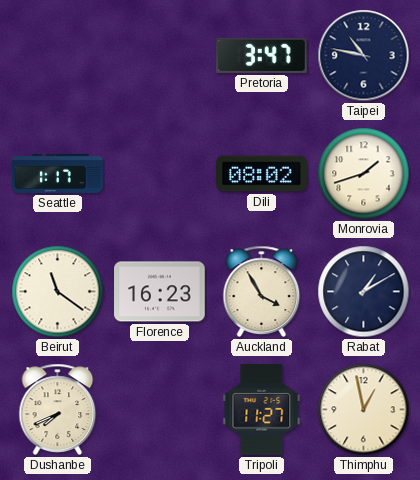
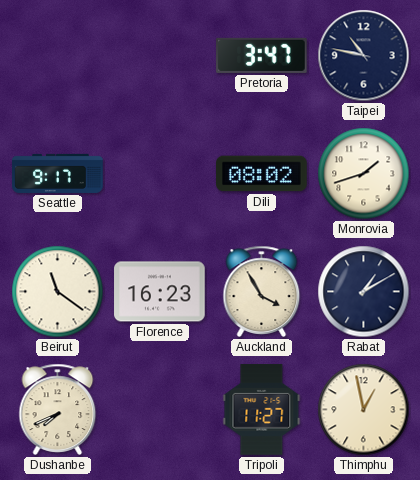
Seattle: 1:17 -> 9:17
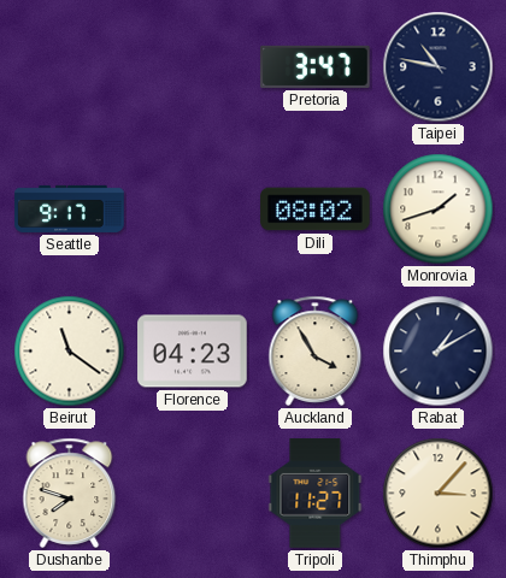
Florence: 16:23 -> 04:23
Dushanbe: 7:41 -> 7:48
Thimphu: 12:58 -> 3:07
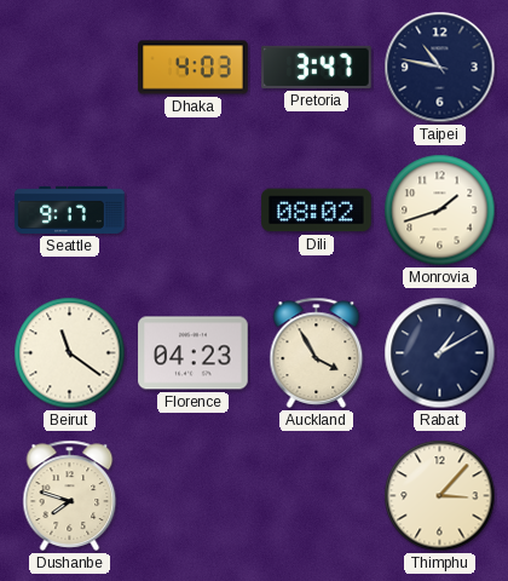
Dhaka: none -> 4:03
Tripoli: 11:27 -> none
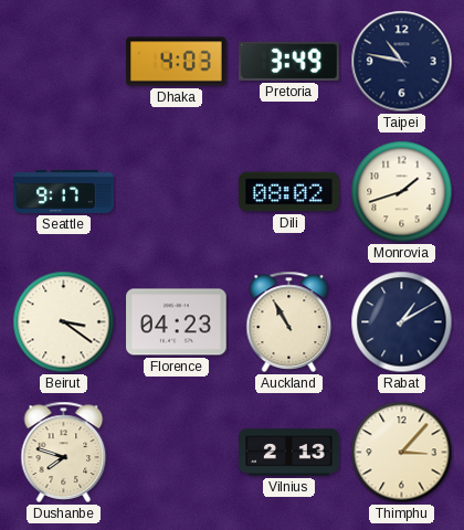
Pretoria: 3:47 -> 3:49
Beirut: 11:21 -> 3:21
Auckland: 3:55 -> 10:55
Vilnius: none -> 2:13
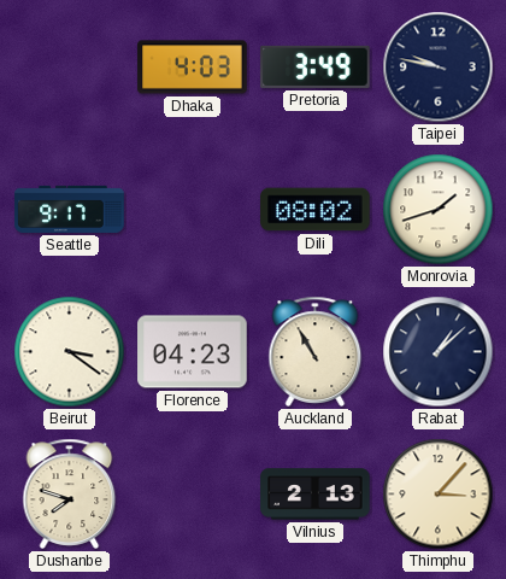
Taipei: 10:47 -> 9:47
Rabat: 1:10 -> 1:08
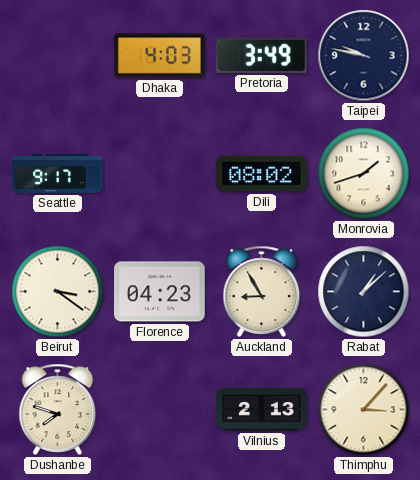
Auckland: 10:55 -> 8:55
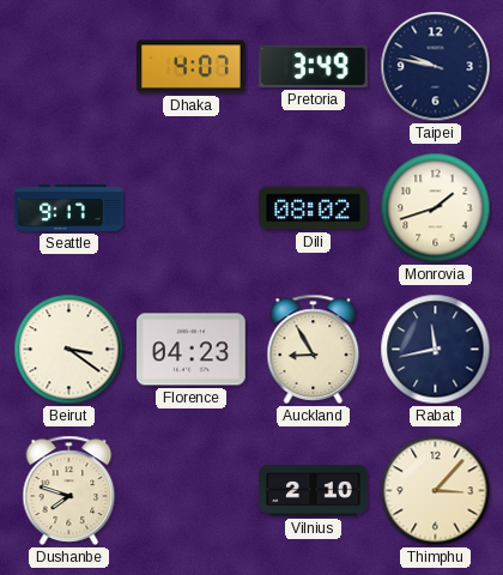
Dhaka: 4:03 -> 4:07
Rabat: 1:08 -> 11:43
Vilnius: 2:13 -> 2:10
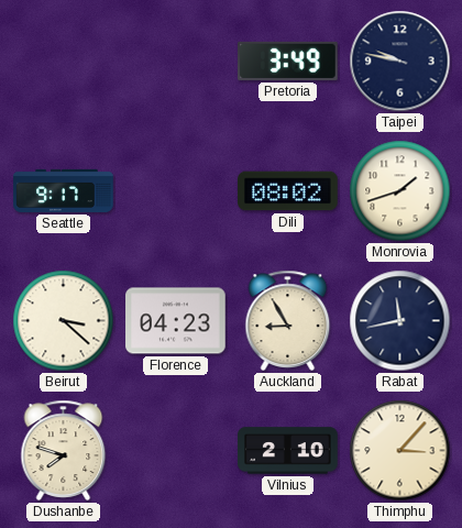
Dhaka: 4:07 -> none
Beirut: 3:21 -> 3:22
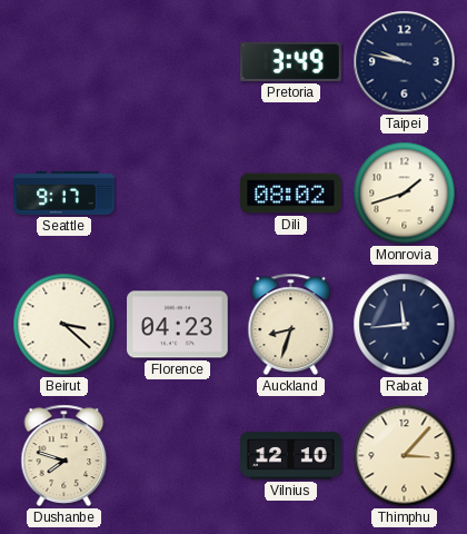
Auckland: 8:55 -> 8:33
Rabat: 11:43 -> 11:44
Vilnius: 2:10 -> 12:10
